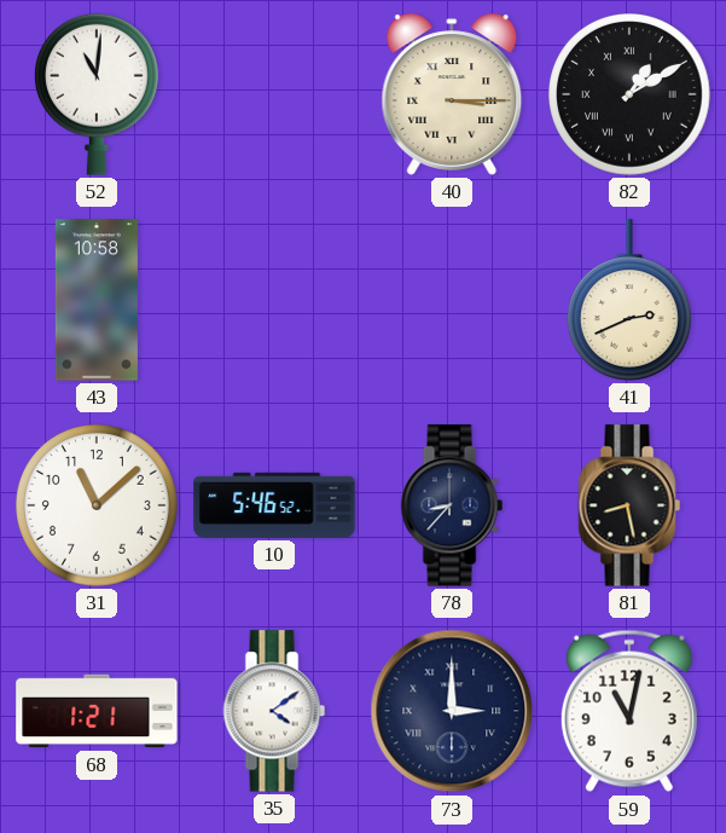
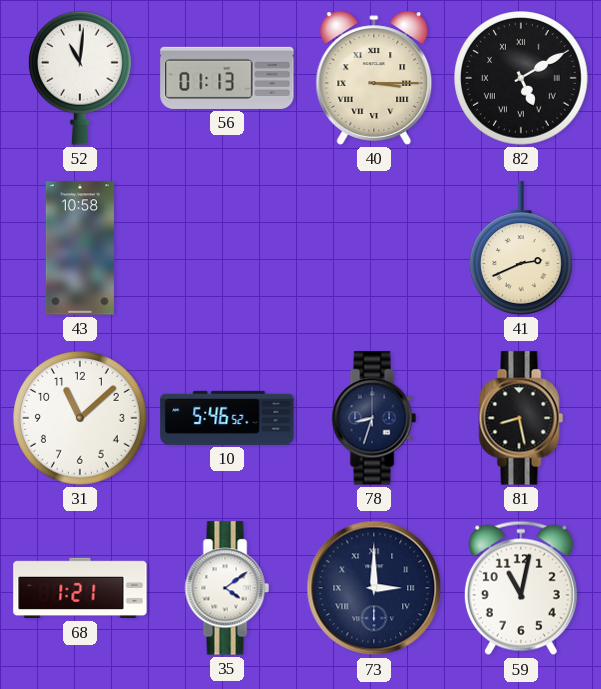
56: none -> 01:13
82: 1:10 -> 5:10
78: 8:37 -> 8:33
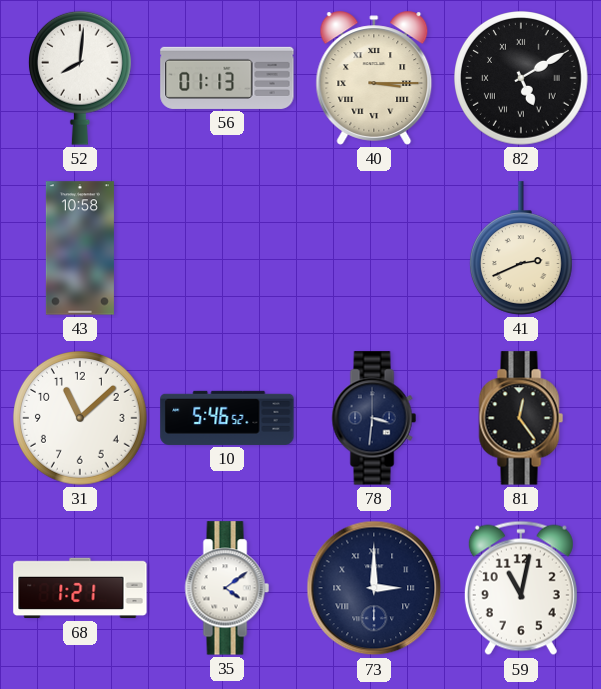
52: 11:01 -> 8:01
78: 8:33 -> 3:31
81: 8:28 -> 12:24
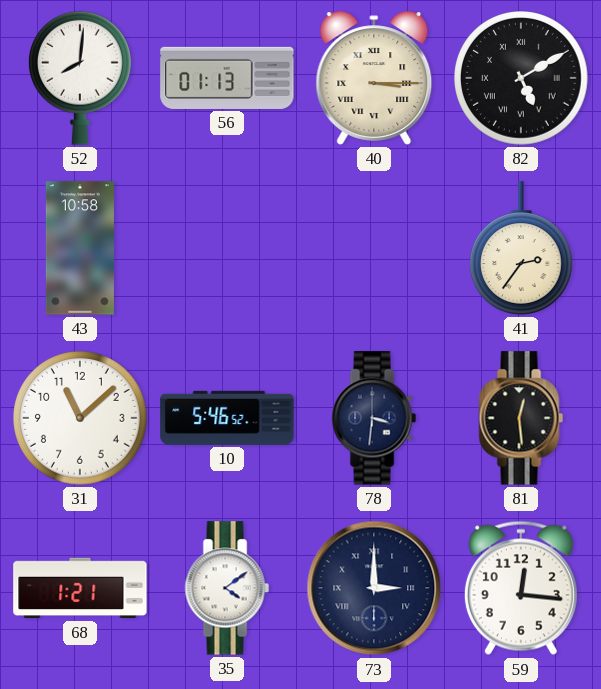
41: 2:41 -> 2:36
81: 12:24 -> 12:29
59: 11:02 -> 12:16
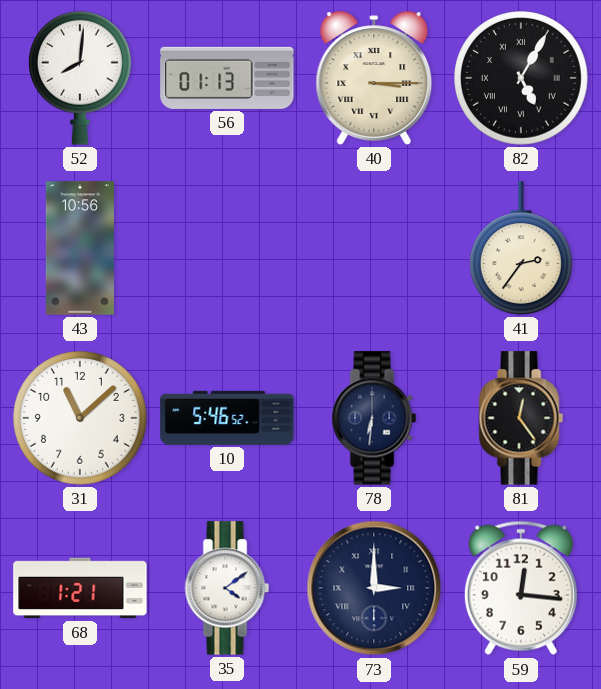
82: 5:10 -> 5:05
43: 10:58 -> 10:56
78: 3:31 -> 6:31
81: 12:29 -> 12:24
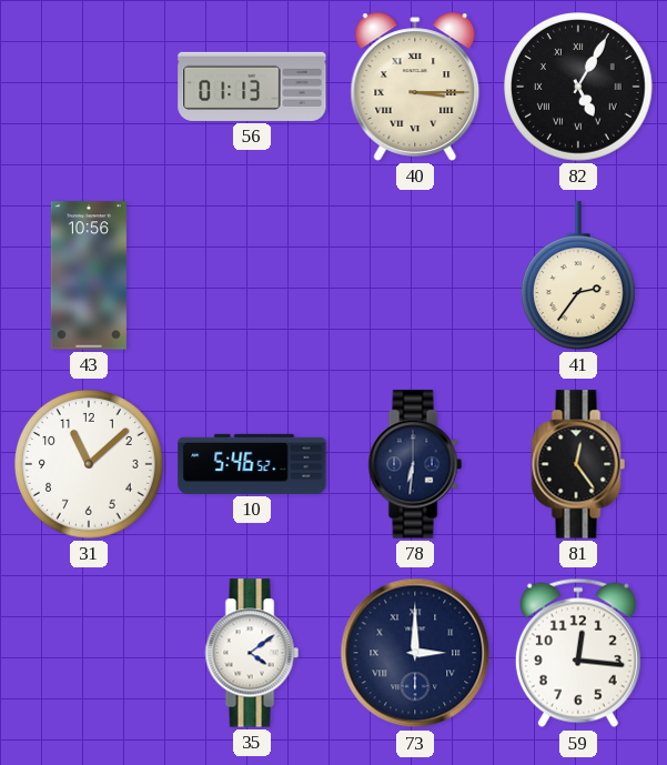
52: 8:01 -> none
68: 1:21 -> none
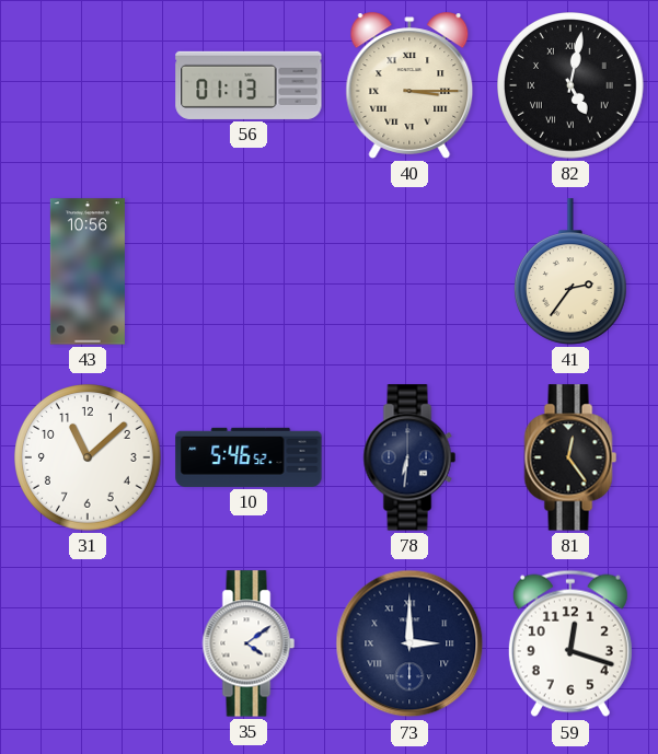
82: 5:05 -> 5:02
59: 12:16 -> 12:18
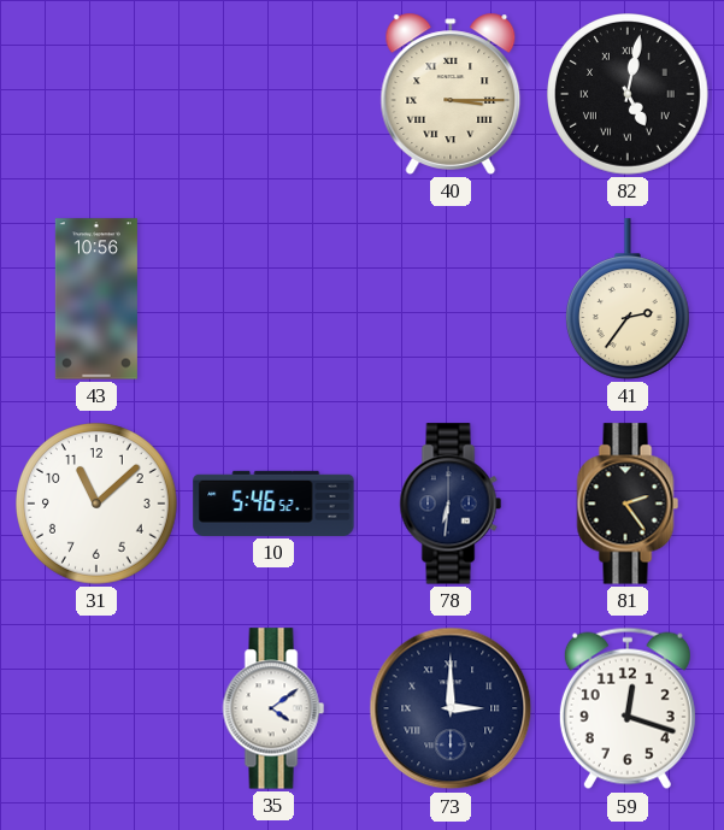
56: 01:13 -> none
81: 12:24 -> 2:24
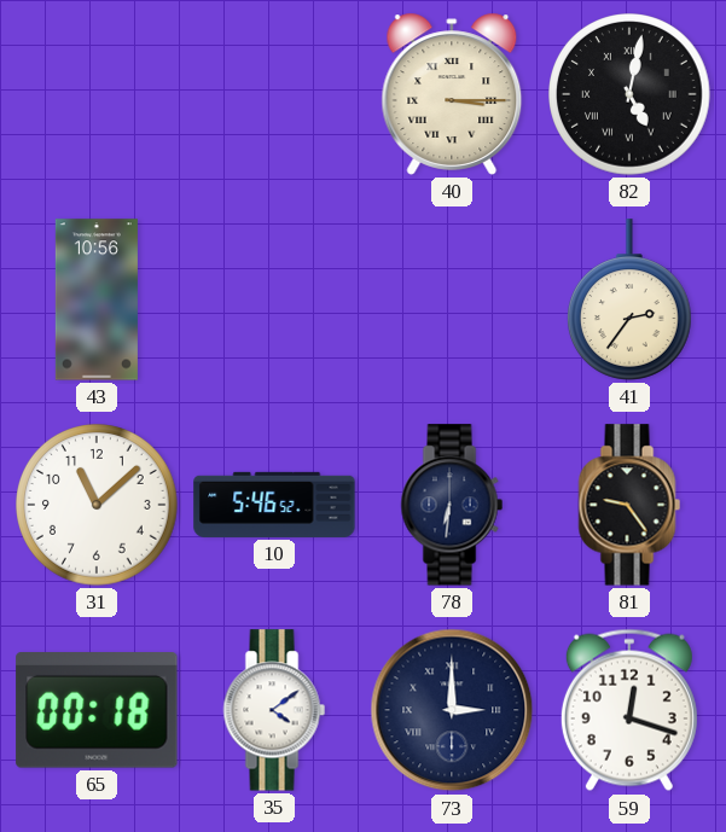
81: 2:24 -> 9:24
65: none -> 00:18
